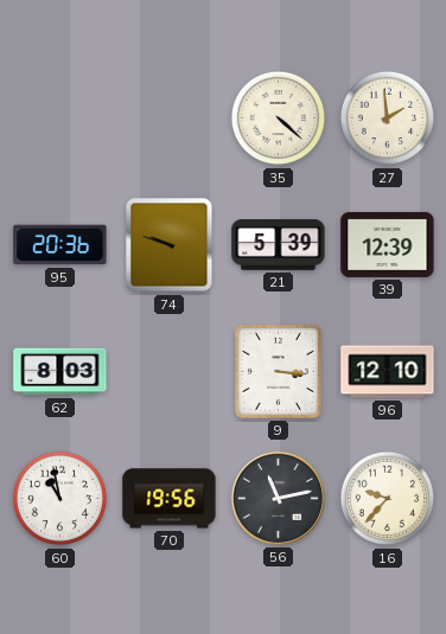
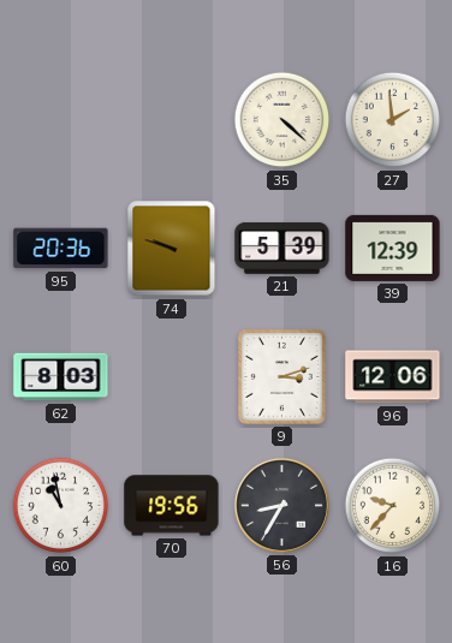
9: 3:16 -> 3:12
96: 12:10 -> 12:06
56: 11:13 -> 8:35
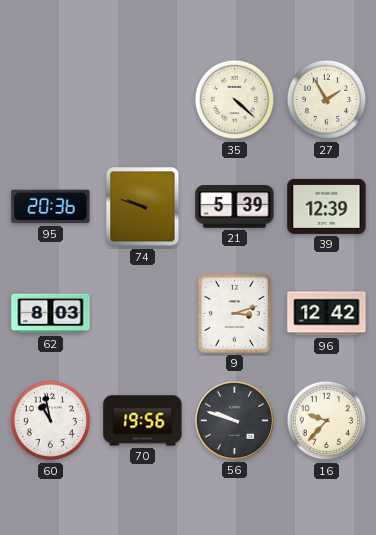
27: 1:59 -> 1:55
96: 12:06 -> 12:42
56: 8:35 -> 9:48
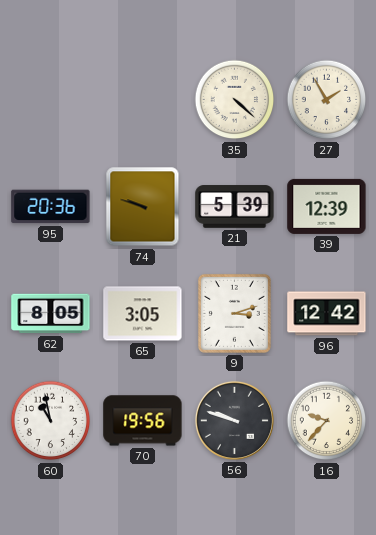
62: 8:03 -> 8:05
65: none -> 3:05
